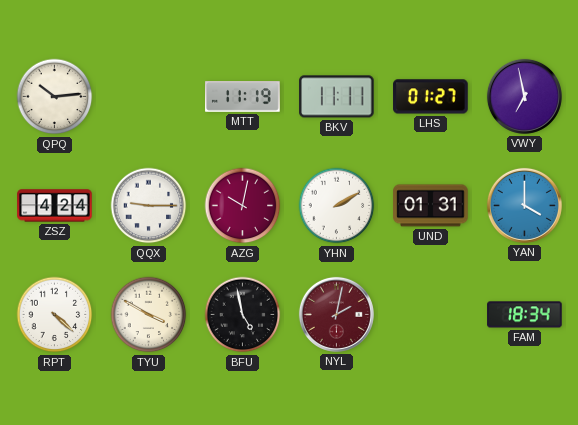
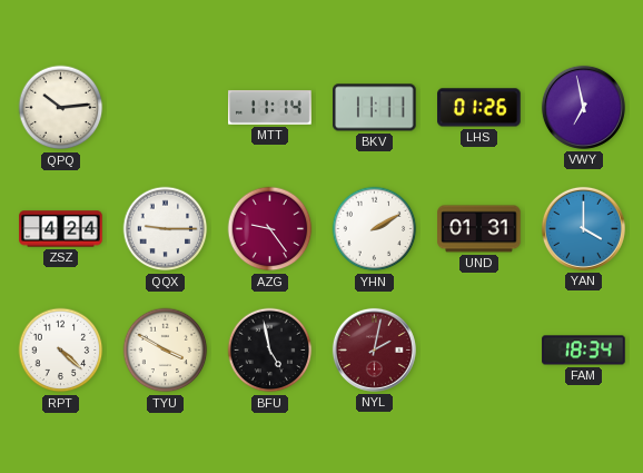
MTT: 11:19 -> 11:14
LHS: 01:27 -> 01:26
AZG: 10:02 -> 9:24
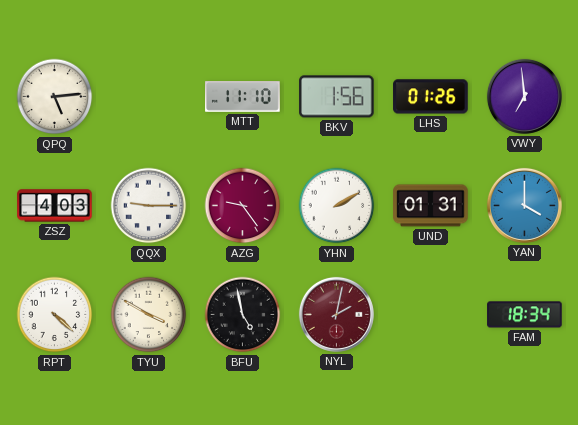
QPQ: 10:14 -> 5:14
MTT: 11:14 -> 11:10
BKV: 11:11 -> 1:56
VWY: 6:58 -> 6:59
ZSZ: 4:24 -> 4:03
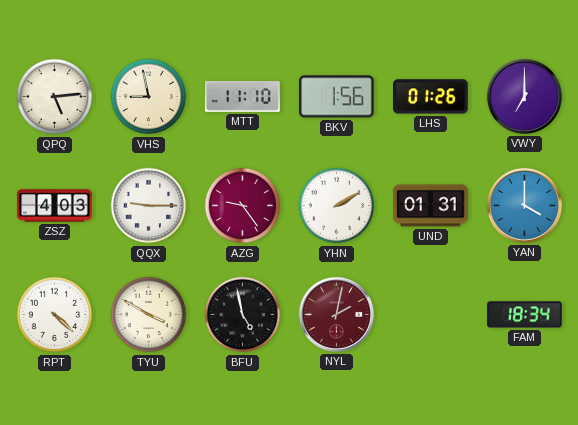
VHS: none -> 8:58
VWY: 6:59 -> 7:00
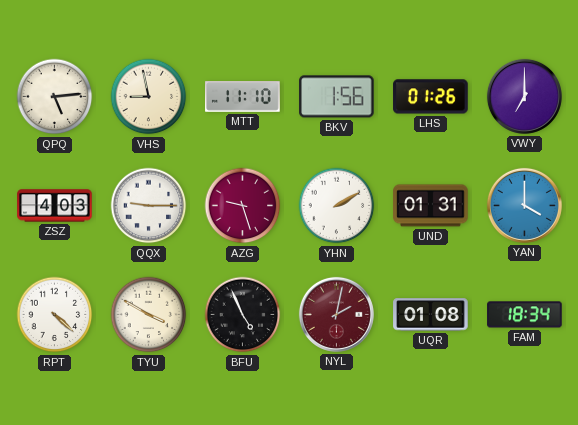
AZG: 9:24 -> 9:27
BFU: 4:58 -> 4:56
UQR: none -> 01:08
